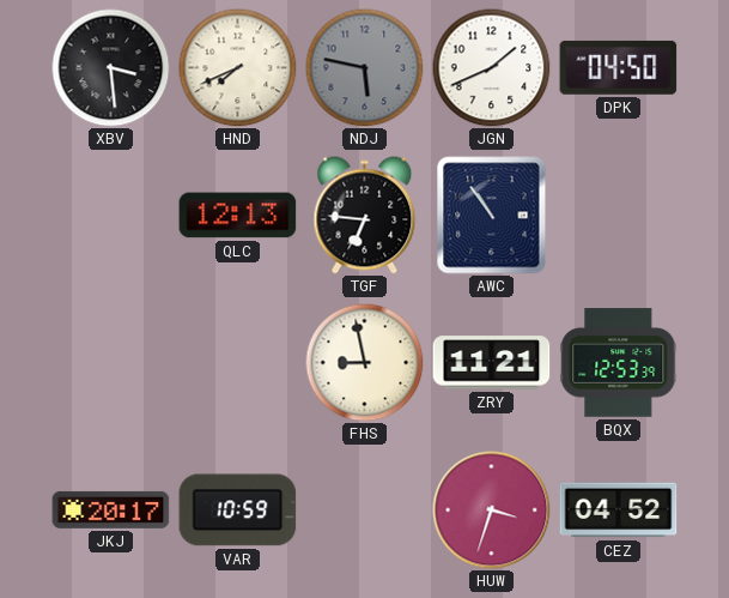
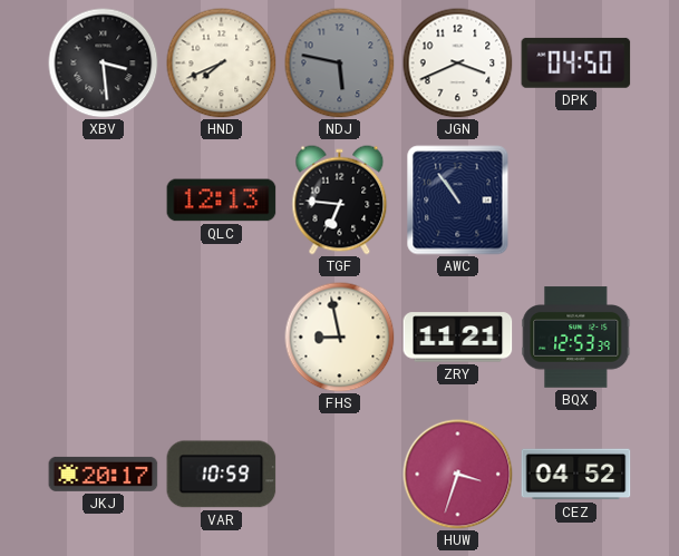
JGN: 1:41 -> 3:41
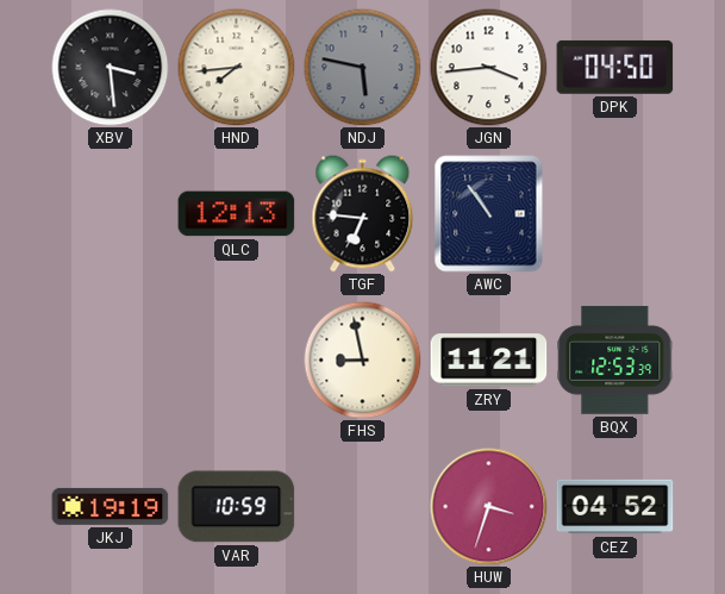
HND: 7:41 -> 7:44
JGN: 3:41 -> 3:44
JKJ: 20:17 -> 19:19
